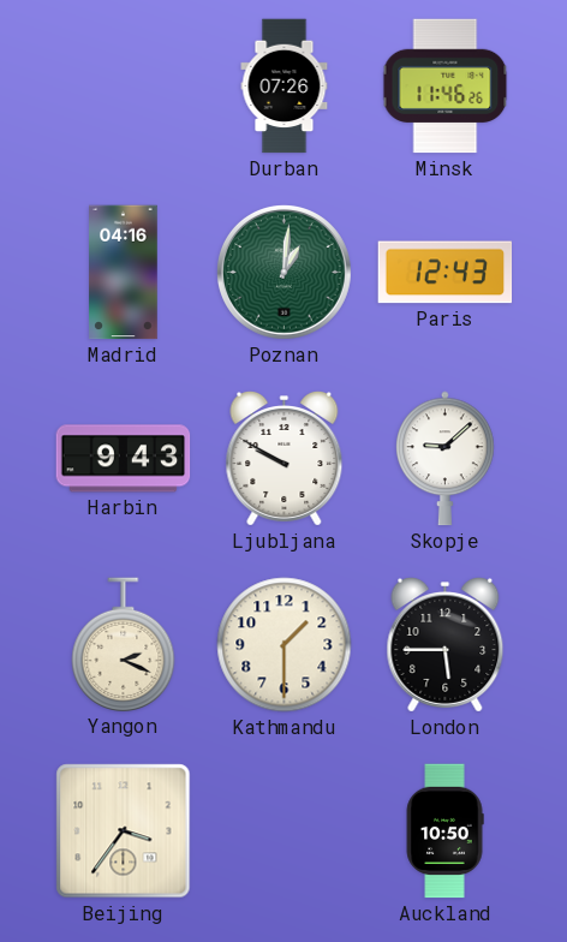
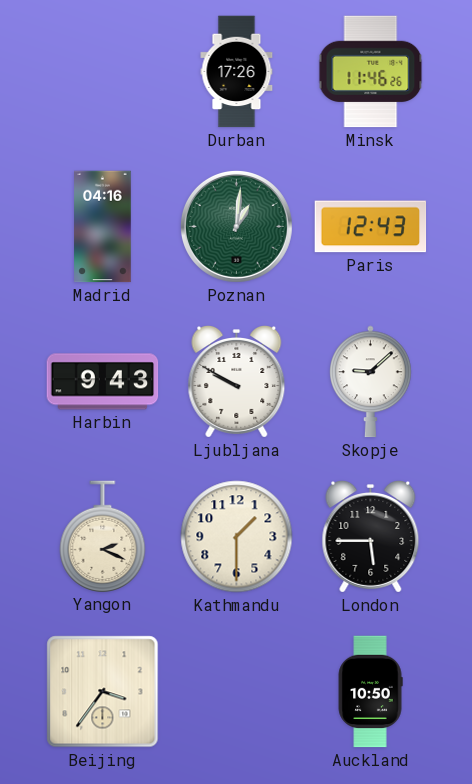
Durban: 07:26 -> 17:26
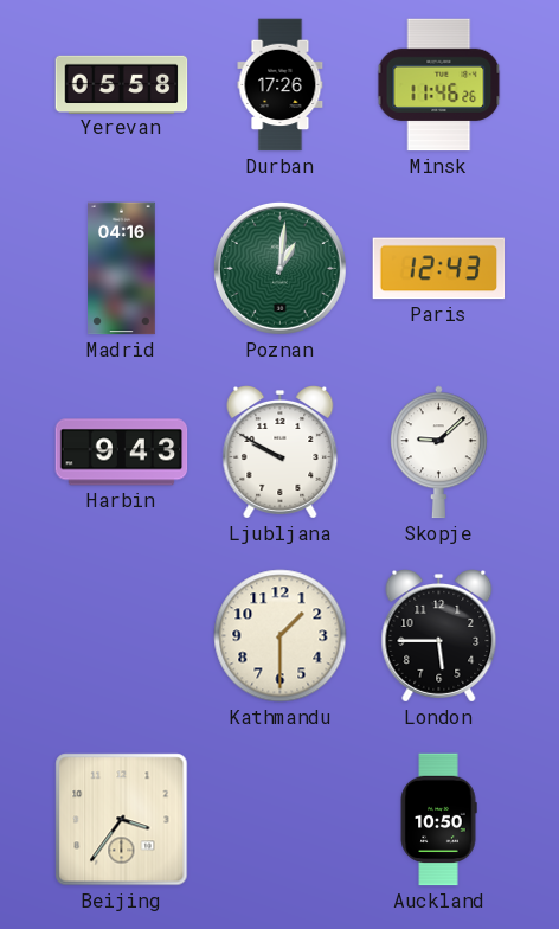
Yerevan: none -> 05:58
Yangon: 2:19 -> none
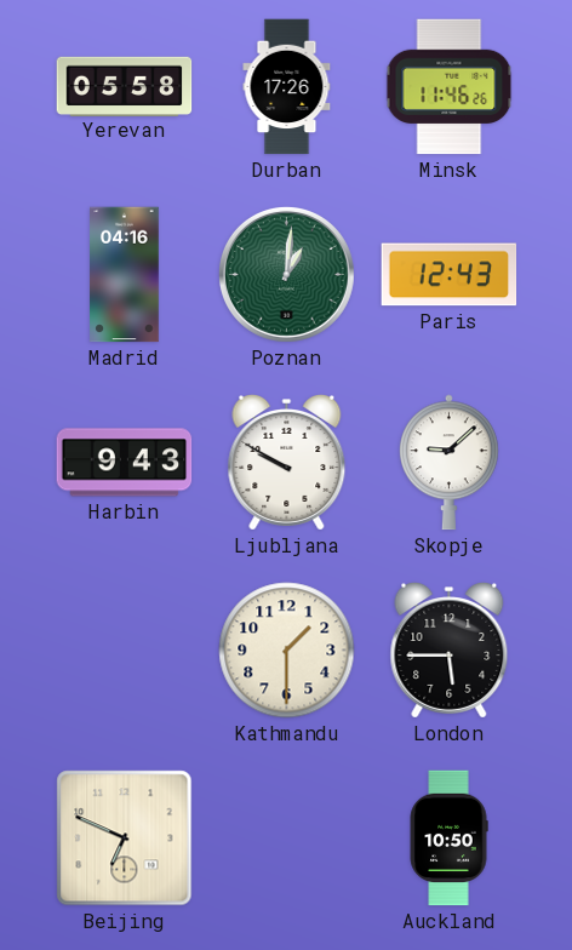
Beijing: 3:36 -> 6:49
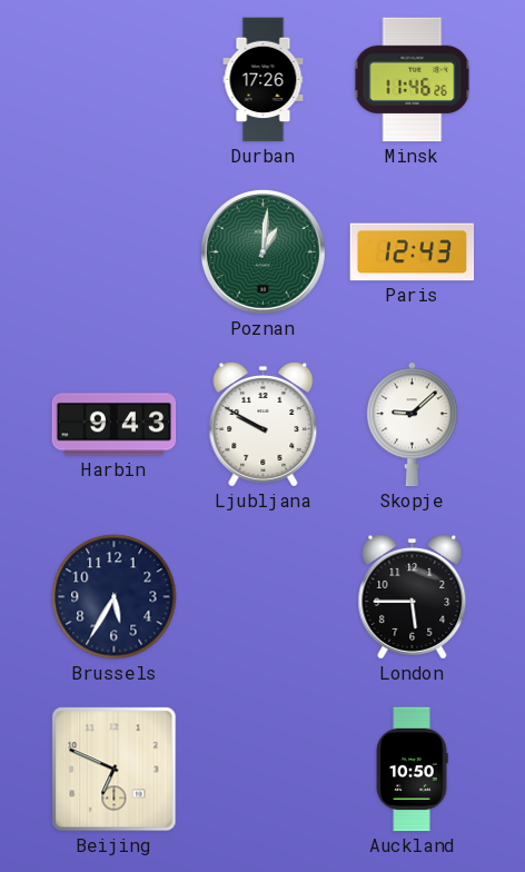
Yerevan: 05:58 -> none
Madrid: 04:16 -> none
Brussels: none -> 5:35
Kathmandu: 1:30 -> none
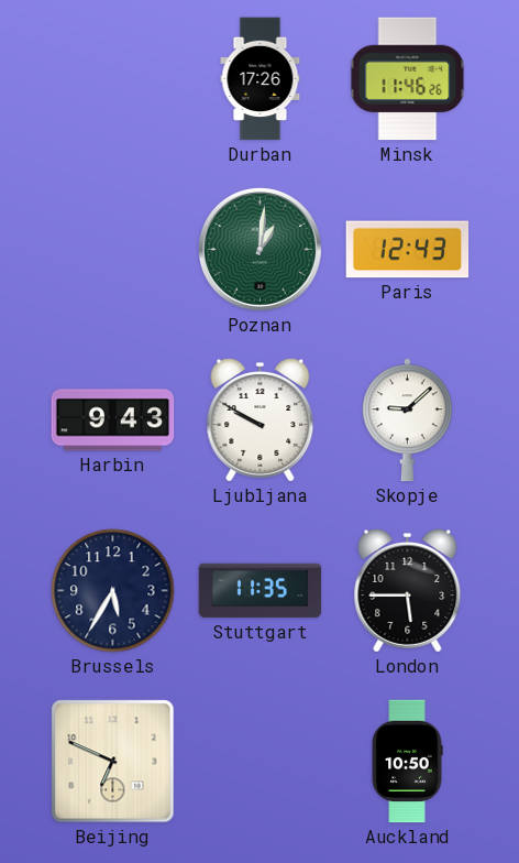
Stuttgart: none -> 11:35
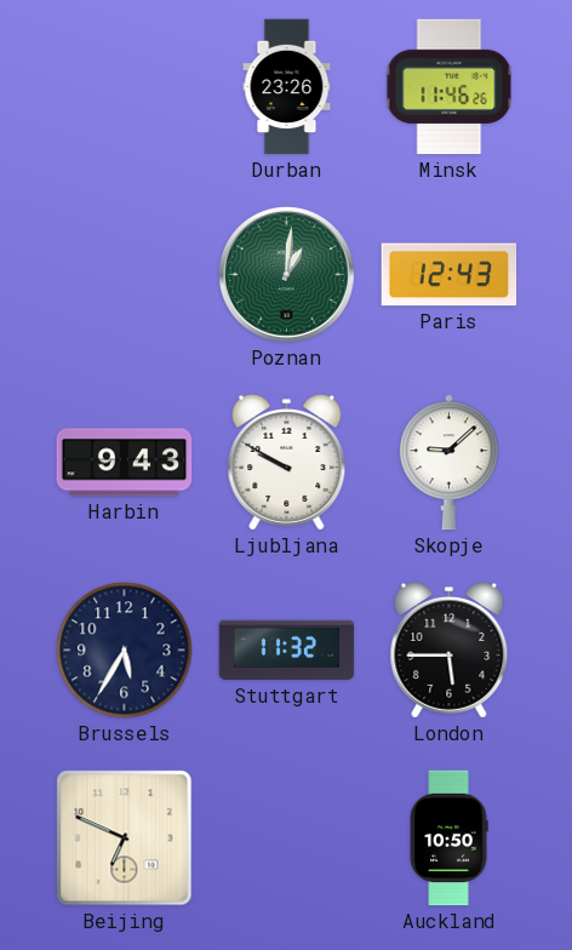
Durban: 17:26 -> 23:26
Stuttgart: 11:35 -> 11:32
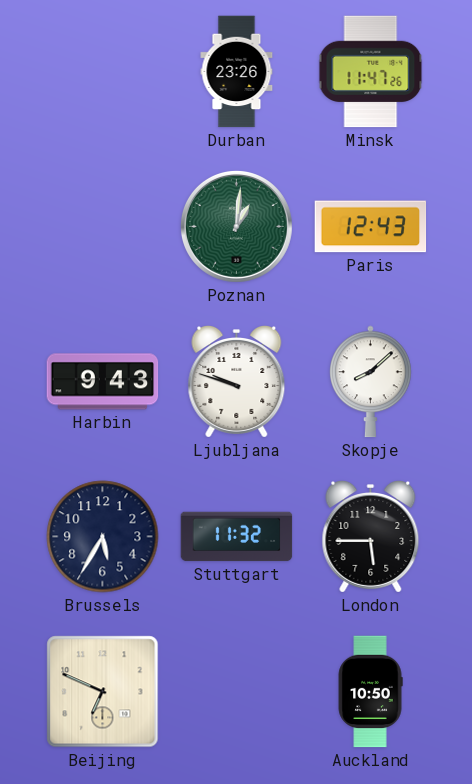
Minsk: 11:46 -> 11:47
Ljubljana: 9:50 -> 9:48
Skopje: 9:08 -> 8:08
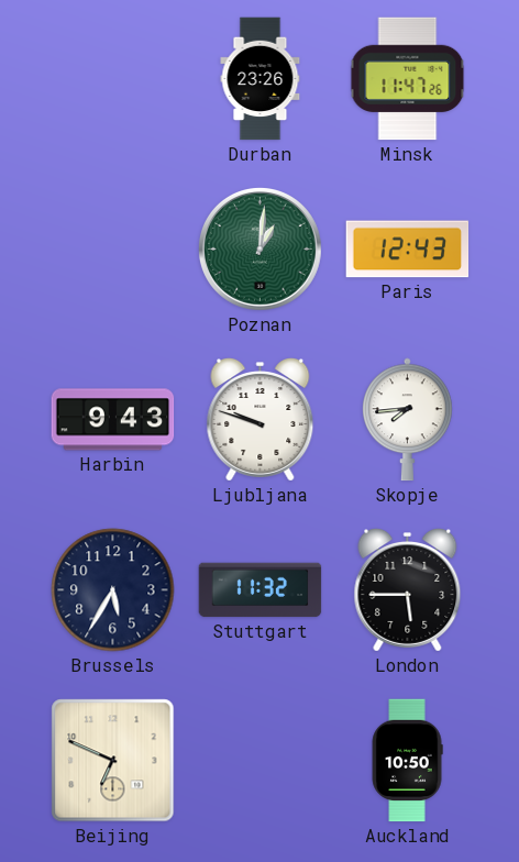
Skopje: 8:08 -> 7:44
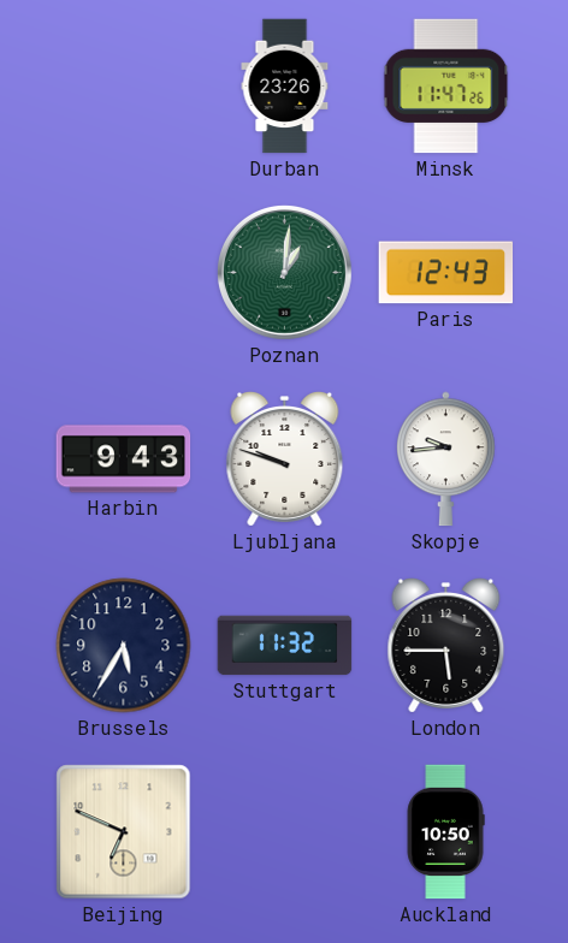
Skopje: 7:44 -> 9:44
